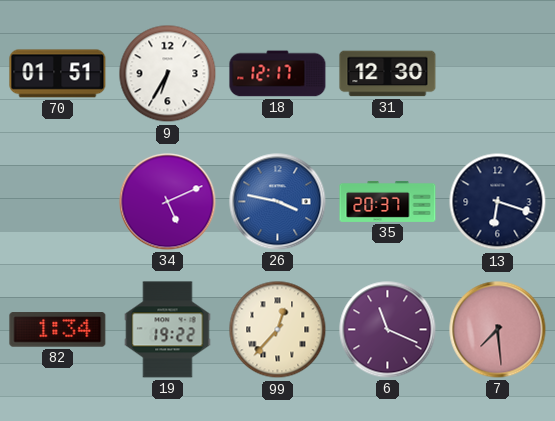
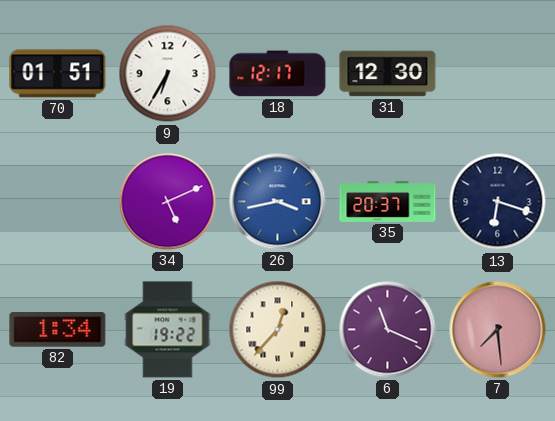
26: 3:47 -> 3:43
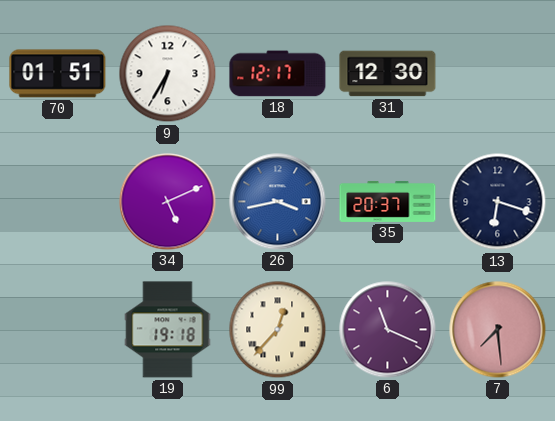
82: 1:34 -> none
19: 19:22 -> 19:18
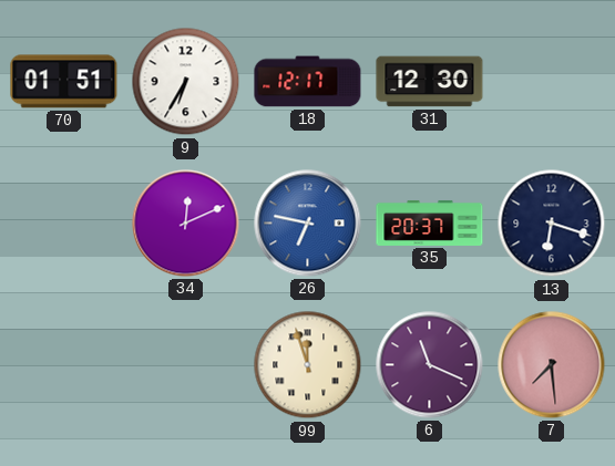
34: 5:11 -> 12:11
26: 3:43 -> 6:47
19: 19:18 -> none
99: 12:37 -> 11:57
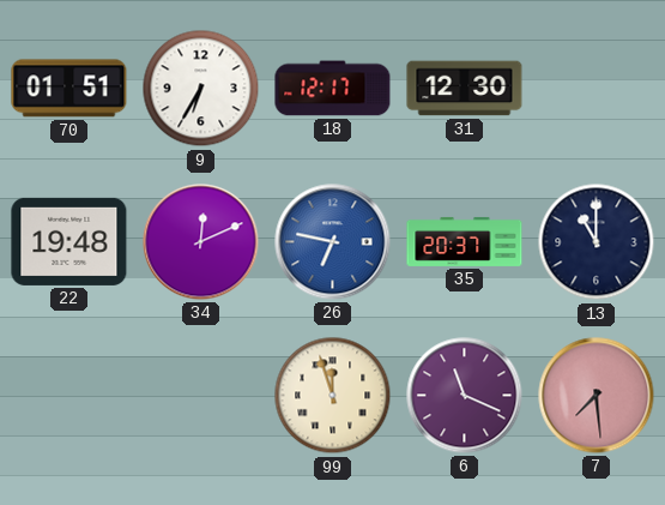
22: none -> 19:48
13: 6:18 -> 11:00
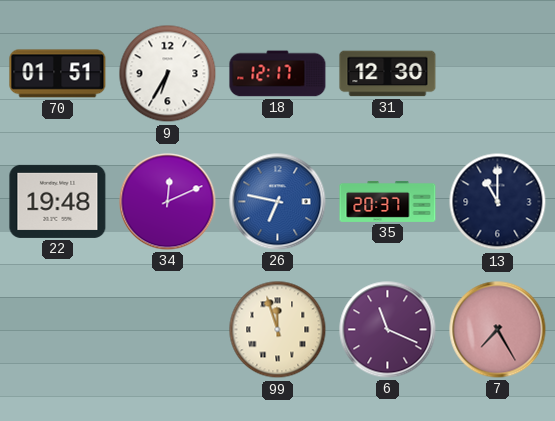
7: 7:29 -> 7:25
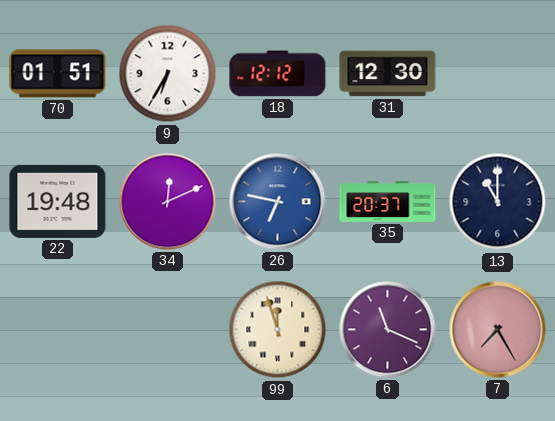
18: 12:17 -> 12:12
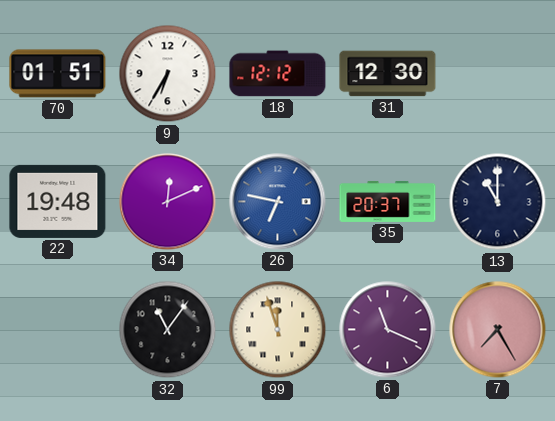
32: none -> 11:06
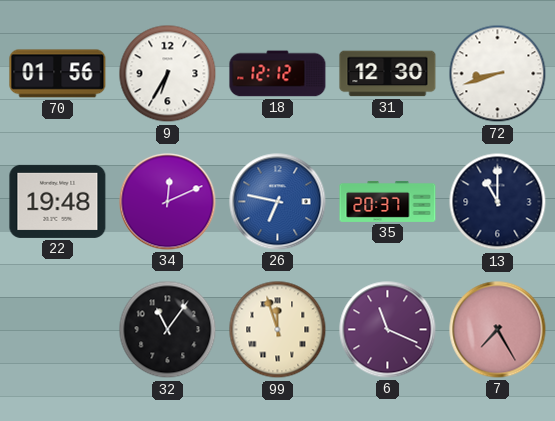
70: 01:51 -> 01:56
72: none -> 8:42
